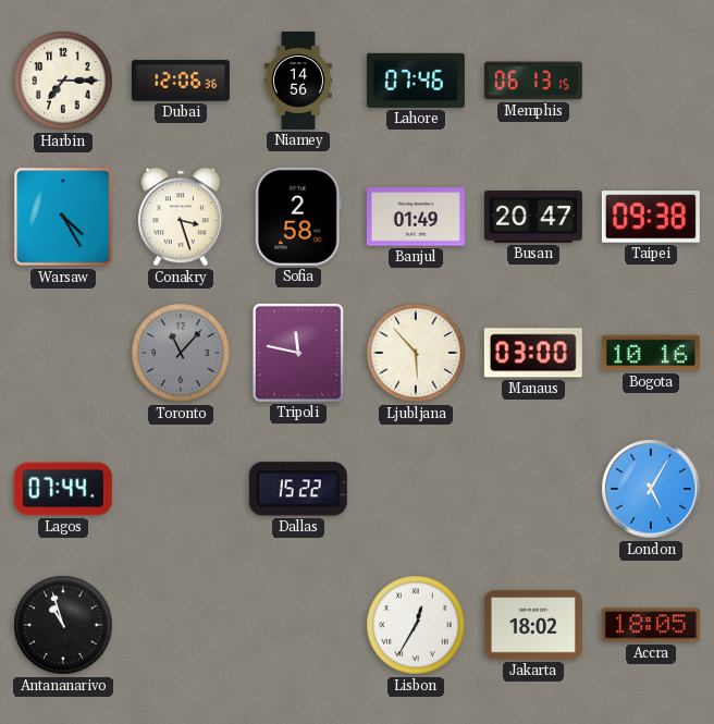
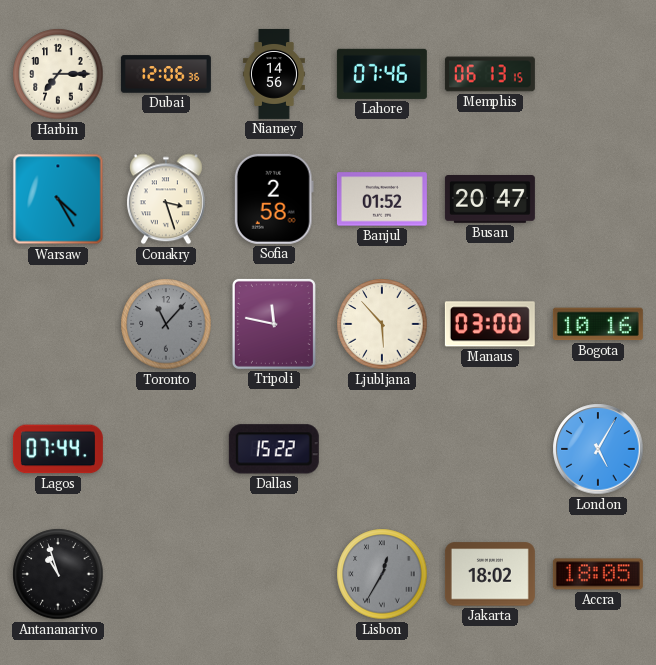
Banjul: 01:49 -> 01:52
Taipei: 09:38 -> none
Lisbon dial: white -> grey
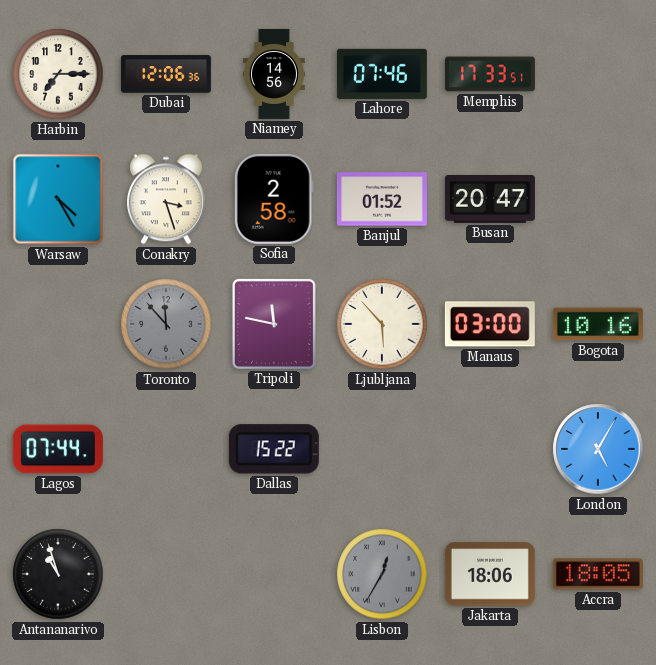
Memphis: 06:13 -> 17:33
Toronto: 11:07 -> 11:53
Jakarta: 18:02 -> 18:06
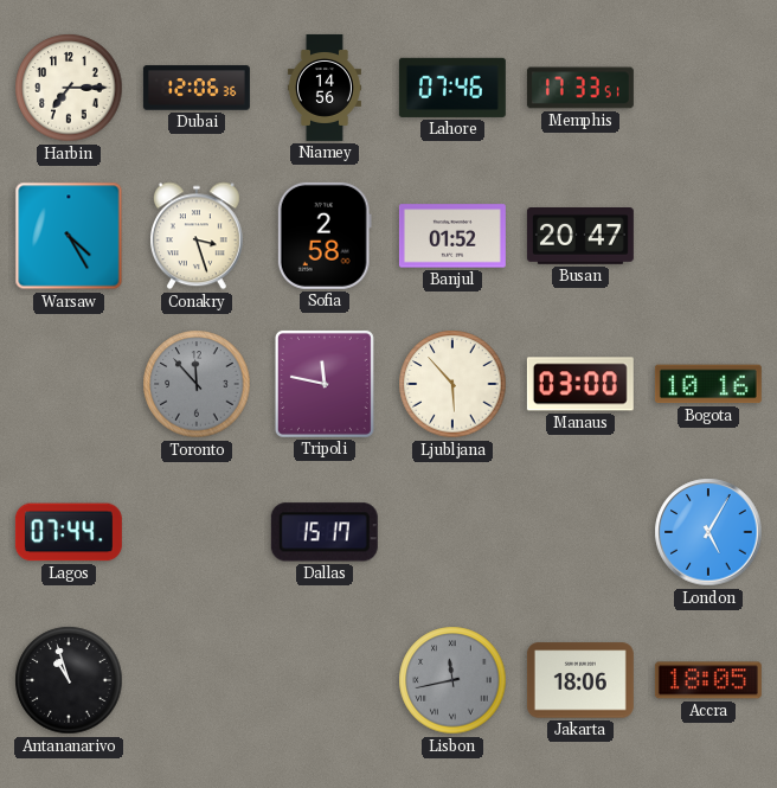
Dallas: 15:22 -> 15:17
Lisbon: 12:35 -> 11:43
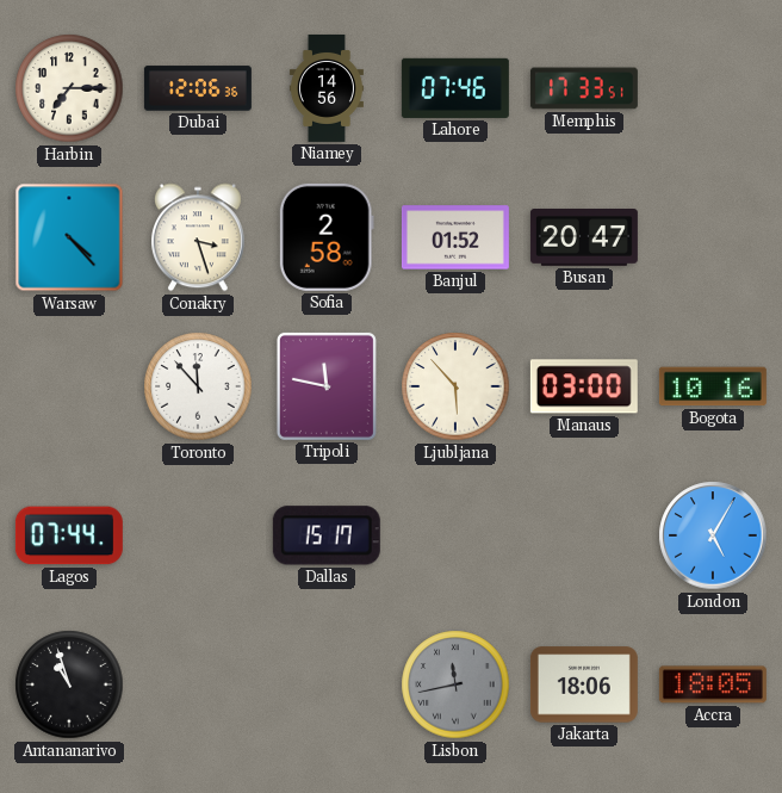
Warsaw: 4:25 -> 4:23
Toronto dial: grey -> white
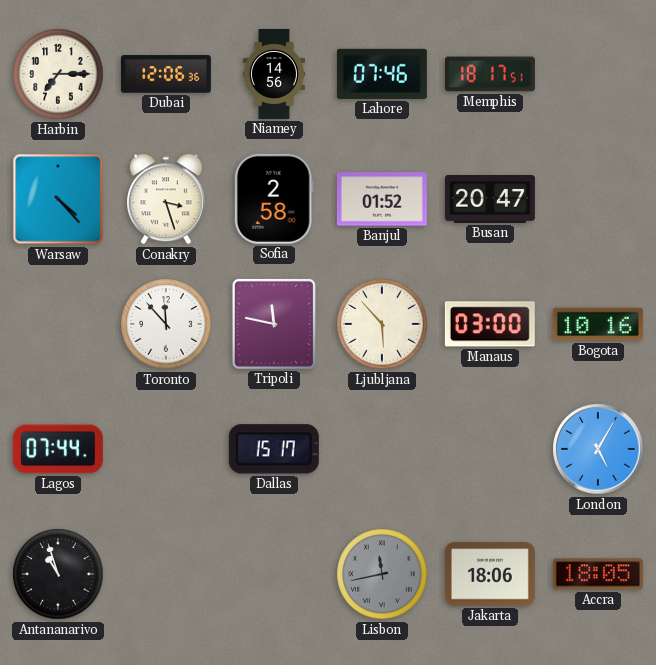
Memphis: 17:33 -> 18:17
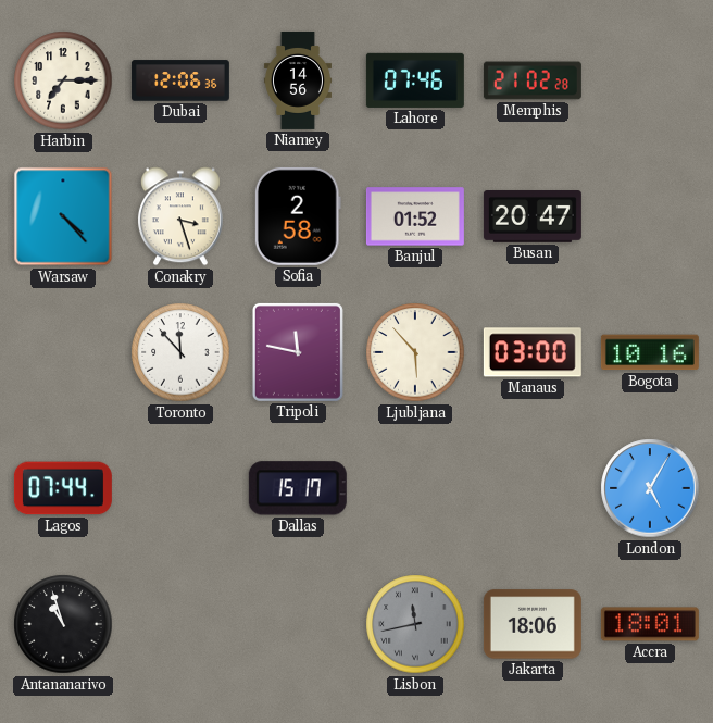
Memphis: 18:17 -> 21:02
Accra: 18:05 -> 18:01
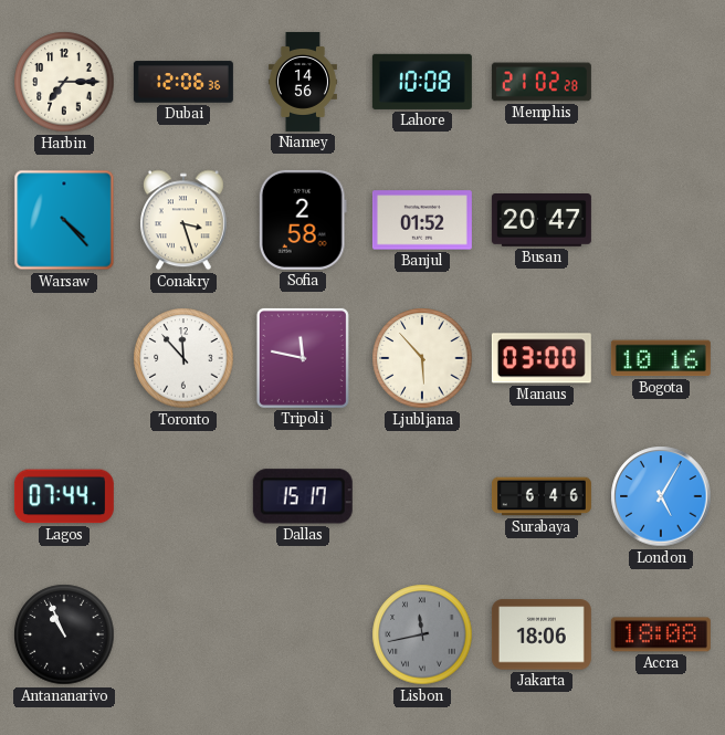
Lahore: 07:46 -> 10:08
Surabaya: none -> 6:46
Antananarivo: 10:57 -> 10:56
Accra: 18:01 -> 18:08
